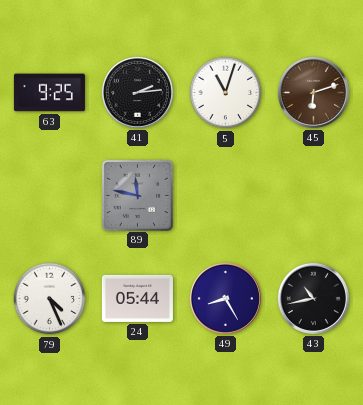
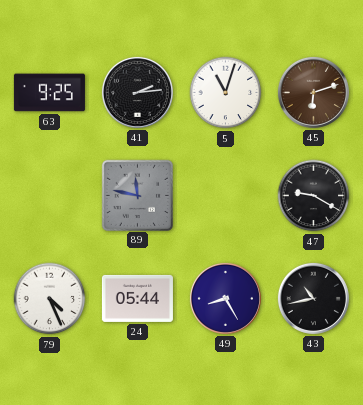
47: none -> 9:20
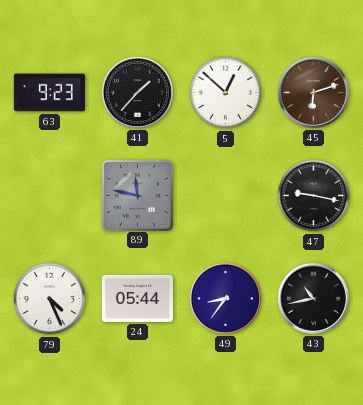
63: 9:25 -> 9:23
41: 2:14 -> 1:37
5: 11:03 -> 12:52
47: 9:20 -> 9:17
49: 8:25 -> 8:36
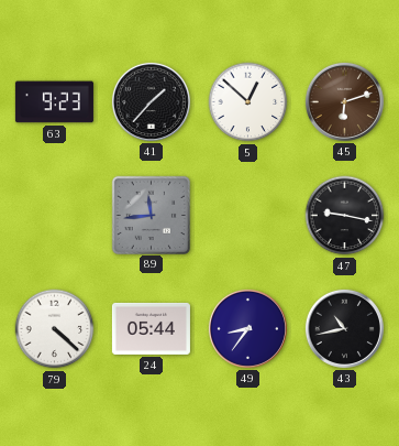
89: 11:47 -> 11:44
79: 4:26 -> 4:22
